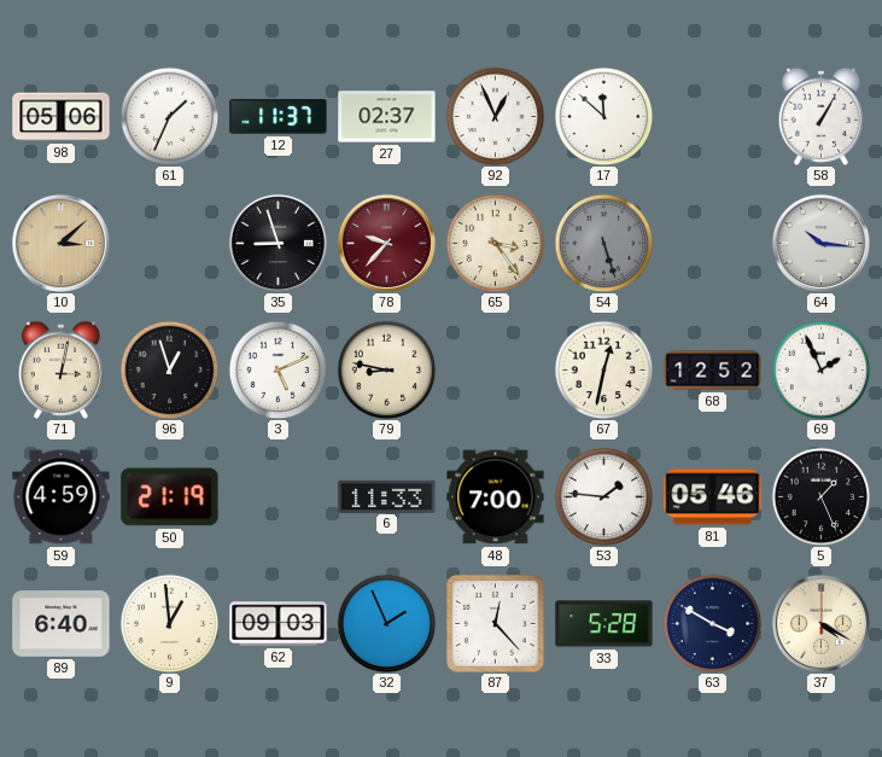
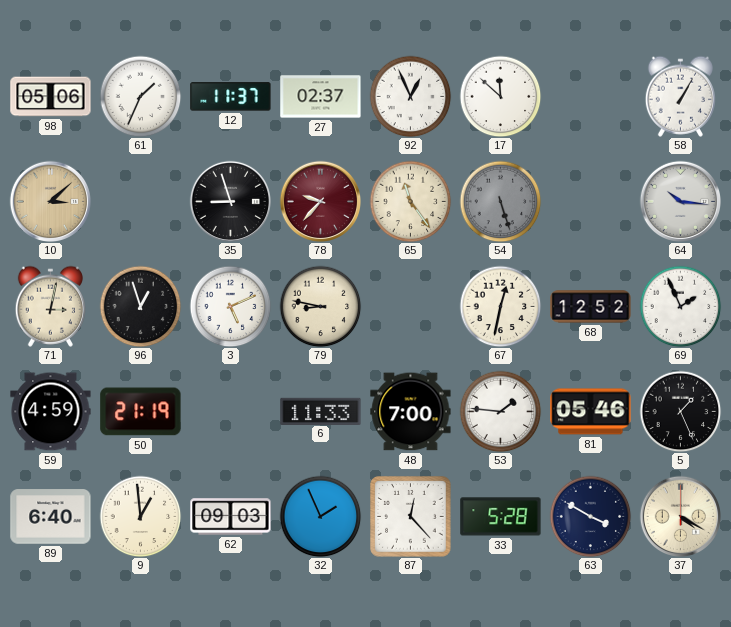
65: 3:24 -> 11:24
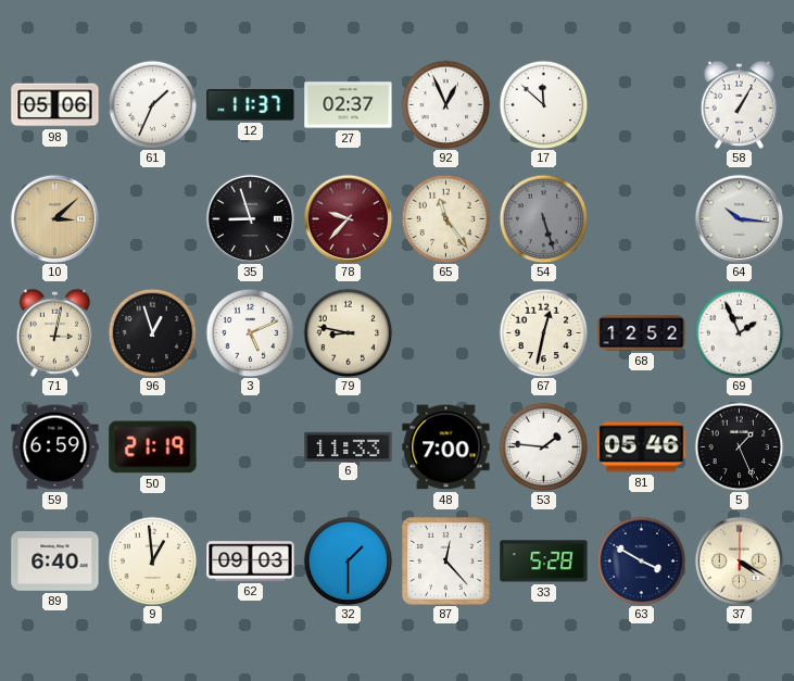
59: 4:59 -> 6:59
32: 1:56 -> 1:30
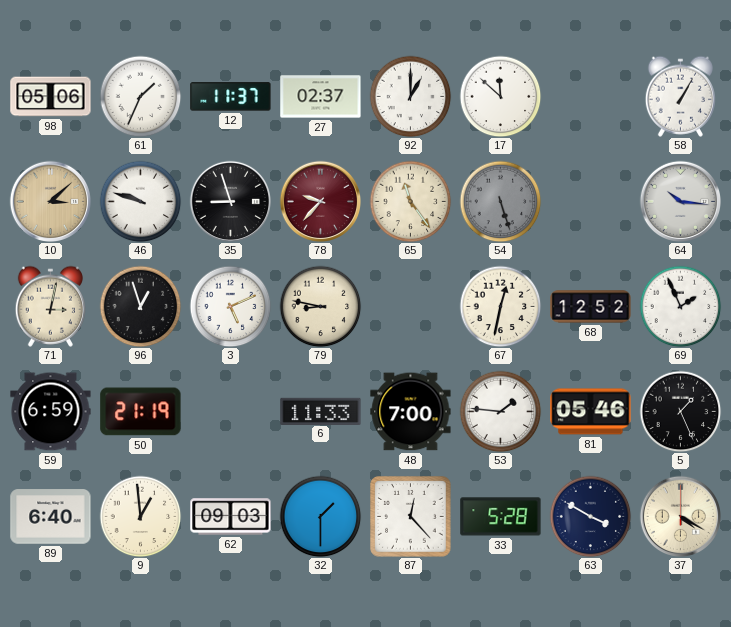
92: 12:56 -> 1:00
46: none -> 9:48
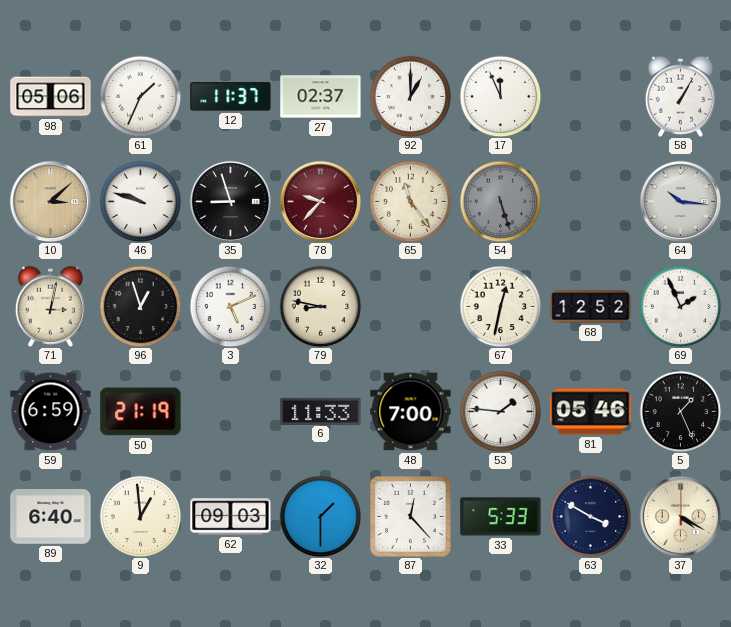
17: 11:52 -> 11:56
33: 5:28 -> 5:33
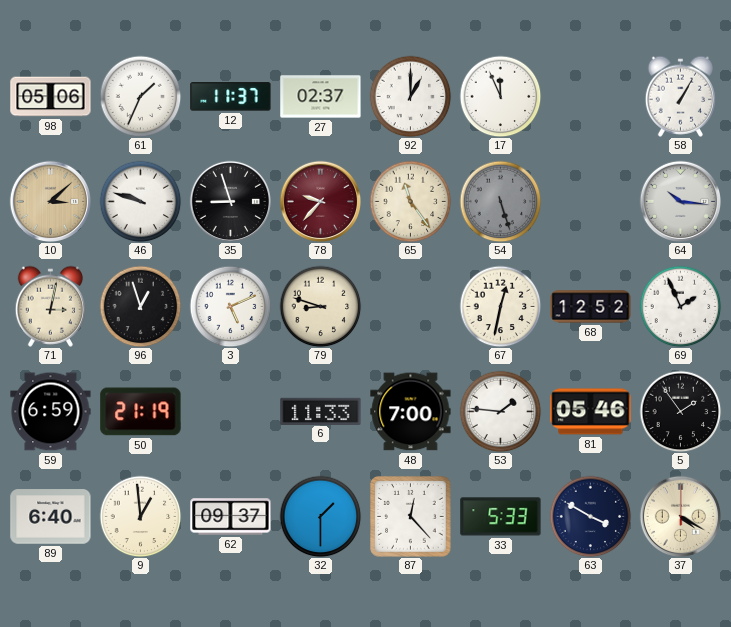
79: 8:47 -> 8:48
5: 1:26 -> 1:54
62: 09:03 -> 09:37
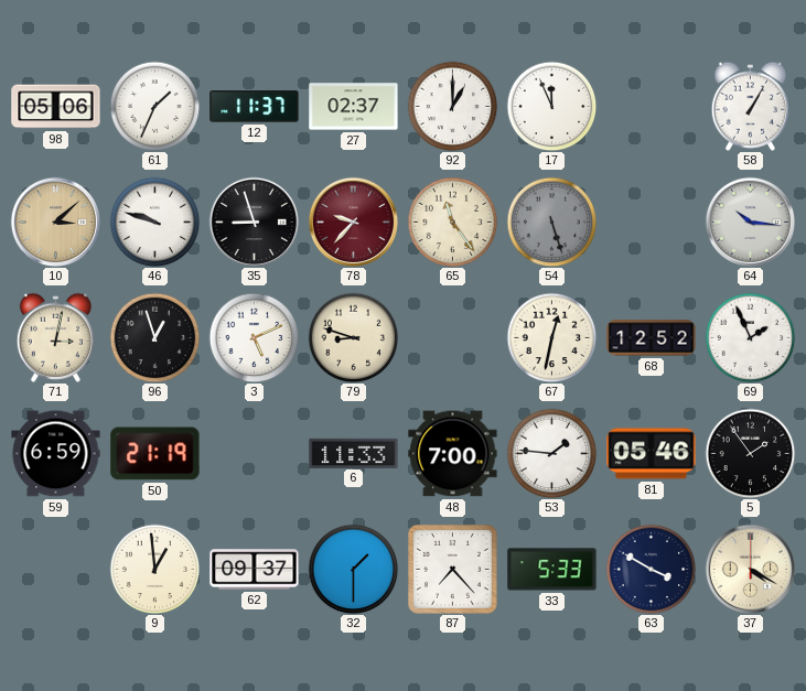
89: 6:40 -> none
87: 12:23 -> 7:23
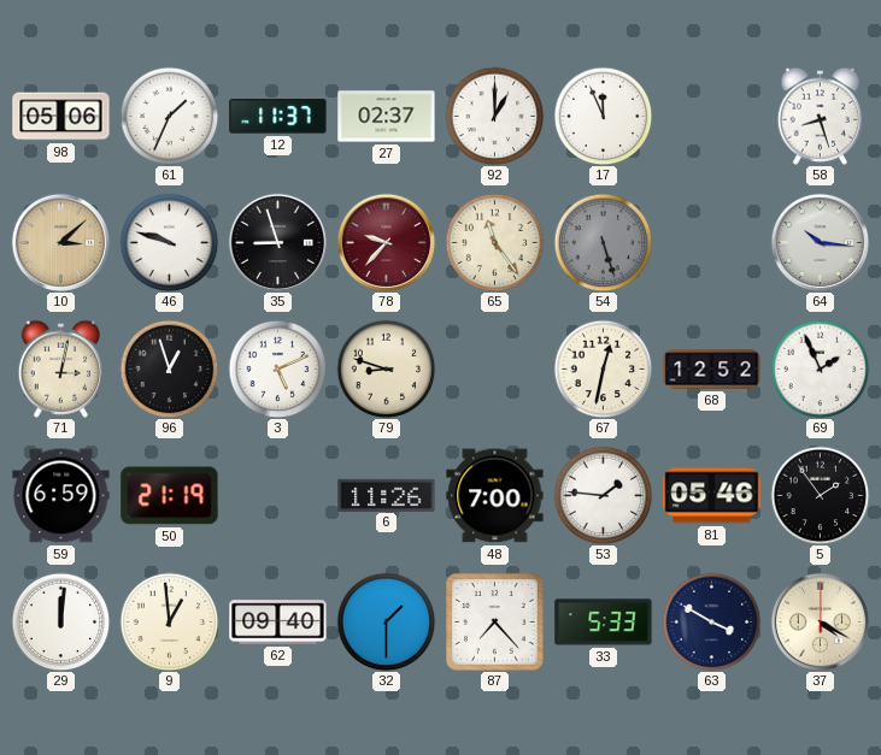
58: 1:05 -> 8:27
6: 11:33 -> 11:26
29: none -> 12:01
62: 09:37 -> 09:40
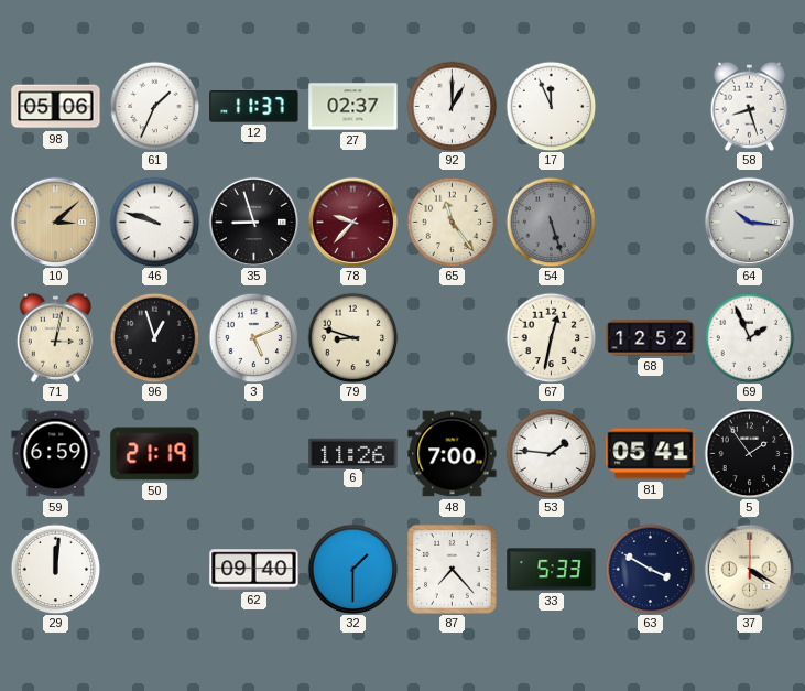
81: 05:46 -> 05:41
9: 12:59 -> none
